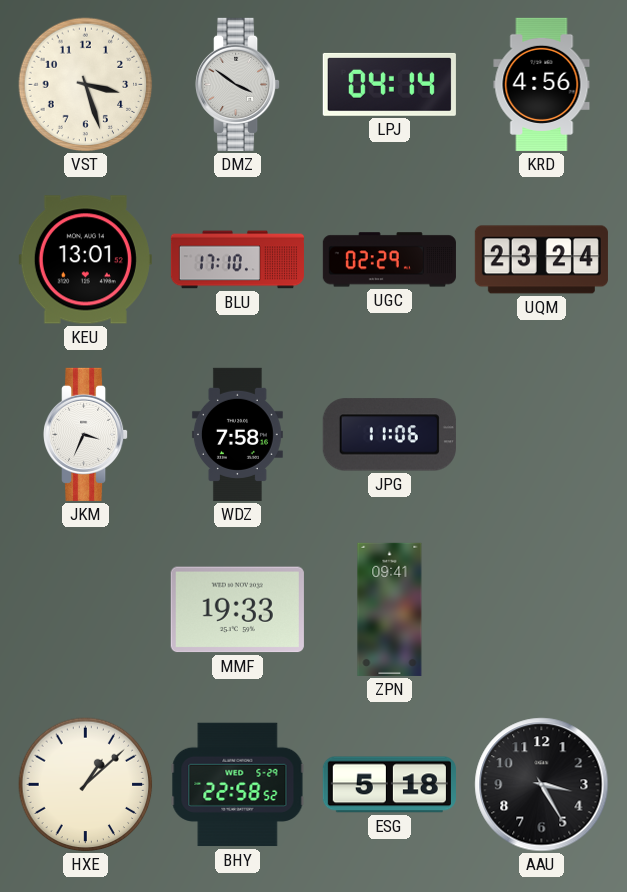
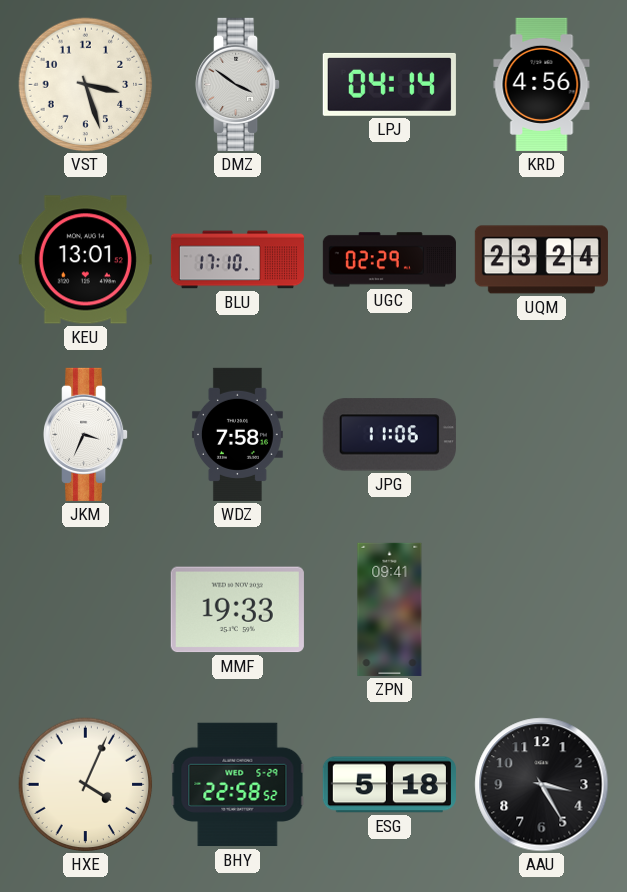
HXE: 1:08 -> 4:04
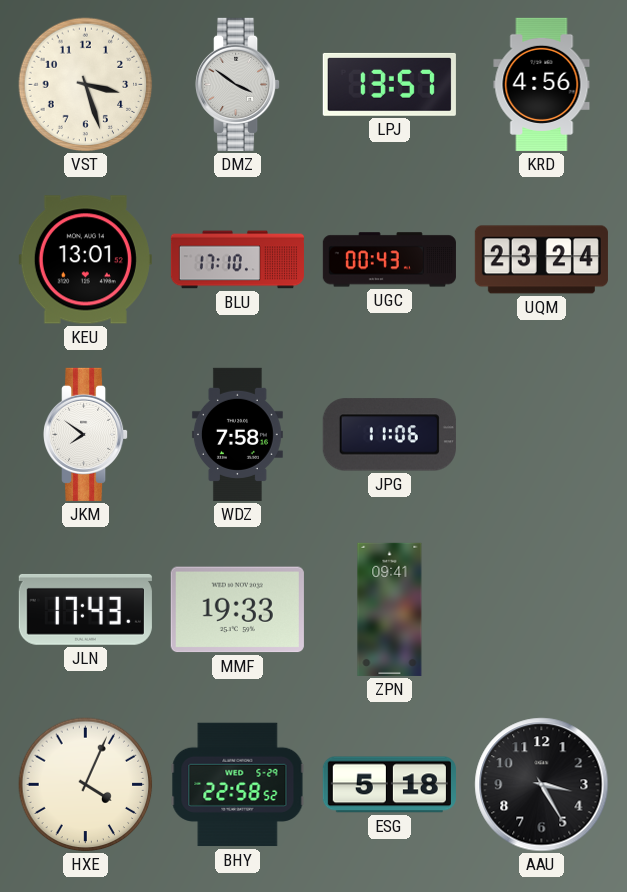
LPJ: 04:14 -> 13:57
UGC: 02:29 -> 00:43
JKM: 3:34 -> 7:51
JLN: none -> 17:43
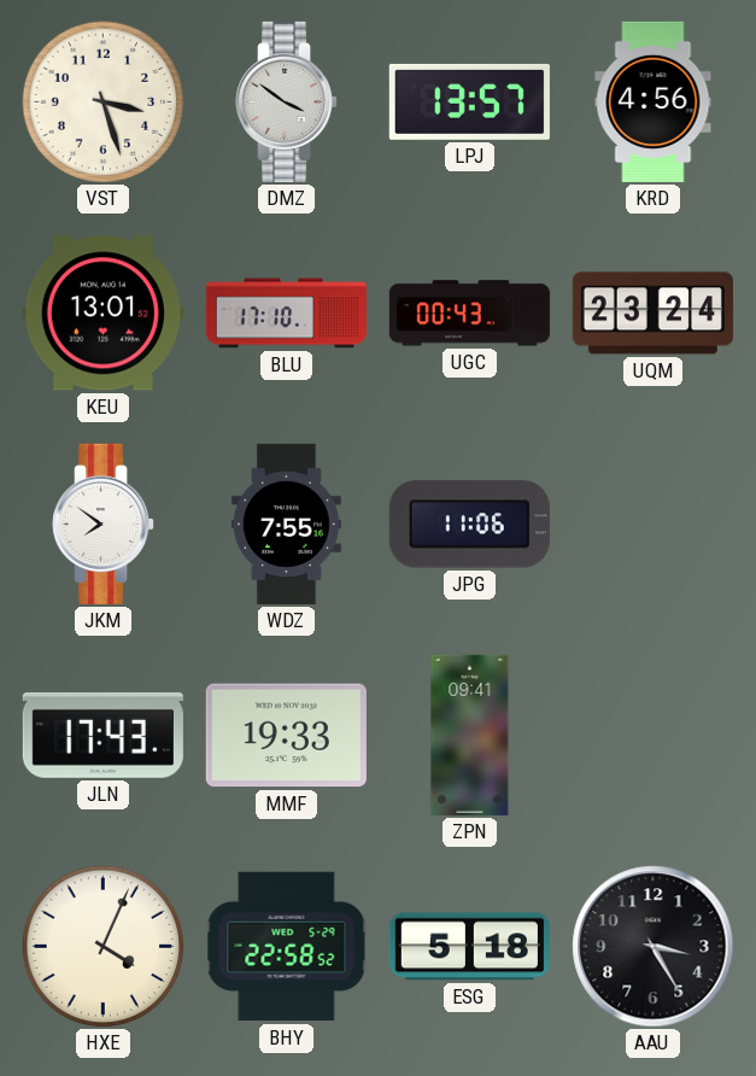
WDZ: 7:58 -> 7:55
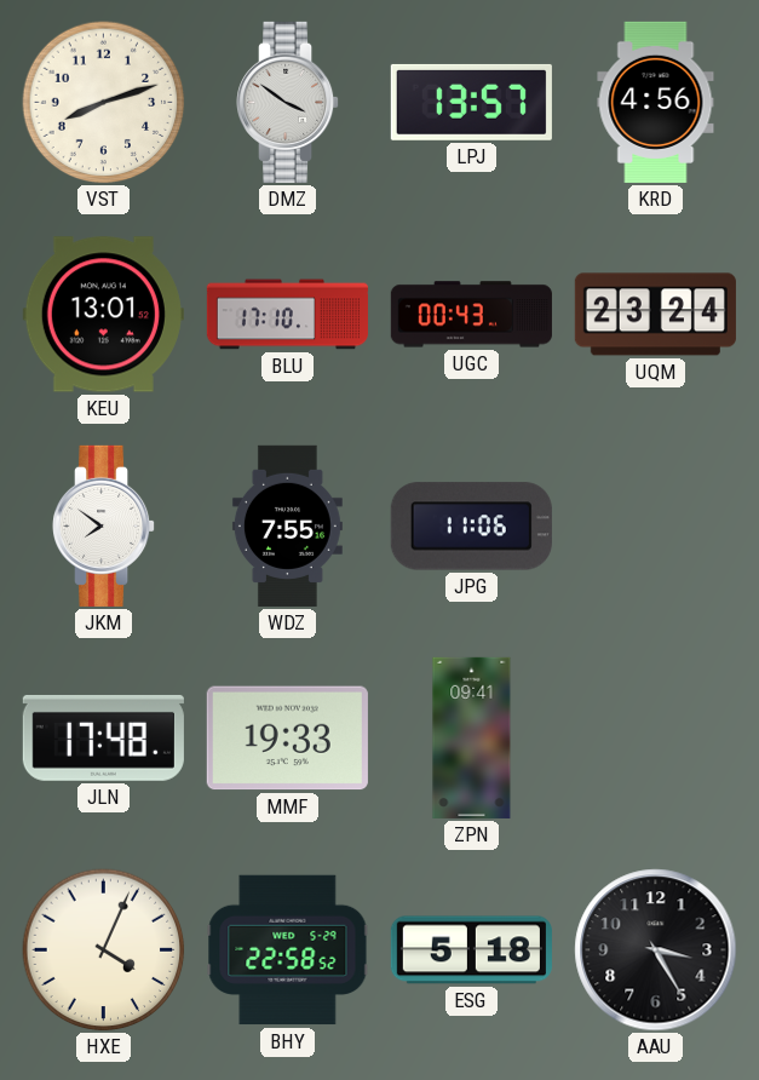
VST: 3:27 -> 8:12
JLN: 17:43 -> 17:48
